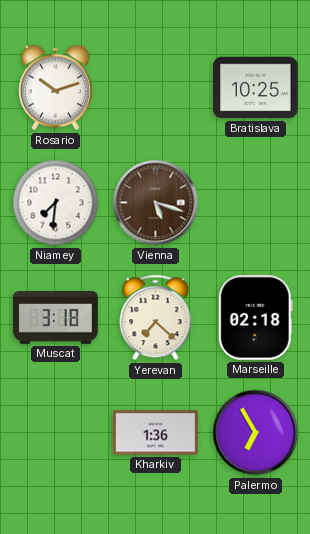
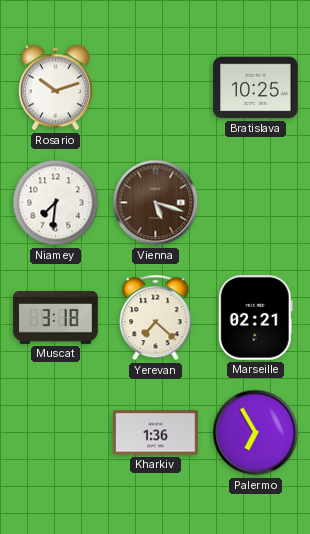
Marseille: 02:18 -> 02:21
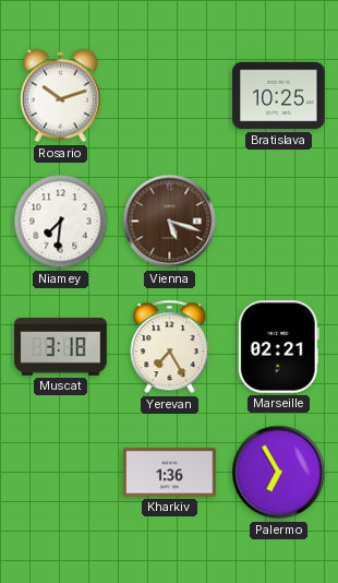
Yerevan: 7:22 -> 7:25
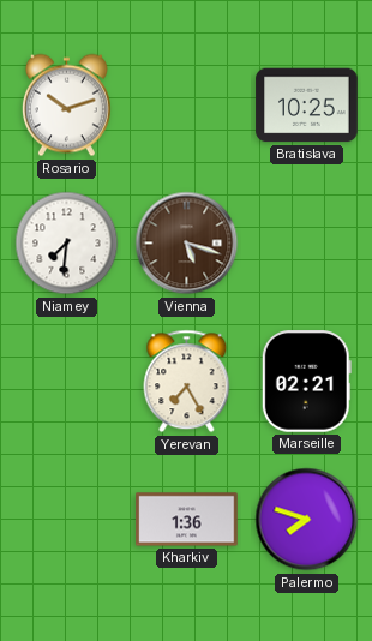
Muscat: 3:18 -> none
Palermo: 6:55 -> 7:48
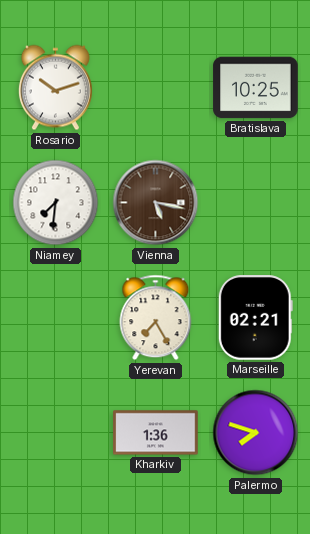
Vienna: 5:18 -> 5:17
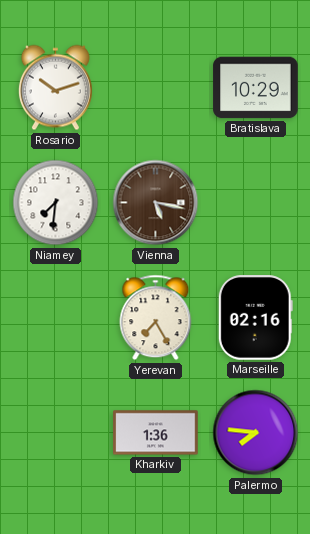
Bratislava: 10:25 -> 10:29
Marseille: 02:21 -> 02:16
Palermo: 7:48 -> 7:46
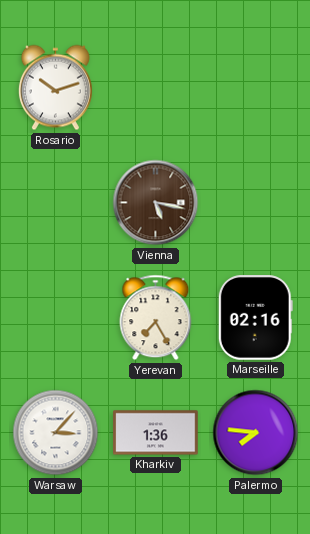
Bratislava: 10:29 -> none
Niamey: 7:31 -> none
Warsaw: none -> 3:07
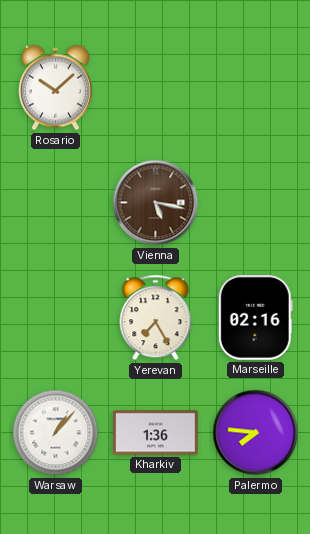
Rosario: 10:12 -> 10:08
Warsaw: 3:07 -> 1:07
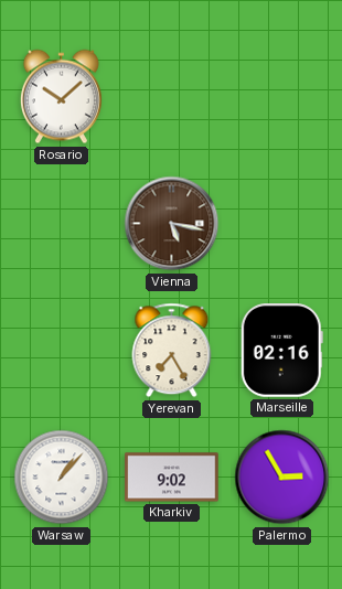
Kharkiv: 1:36 -> 9:02
Palermo: 7:46 -> 2:55
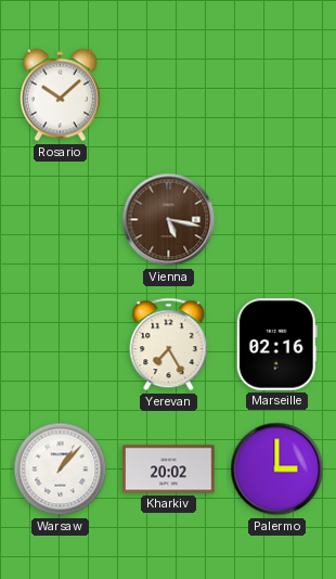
Kharkiv: 9:02 -> 20:02
Palermo: 2:55 -> 3:00
